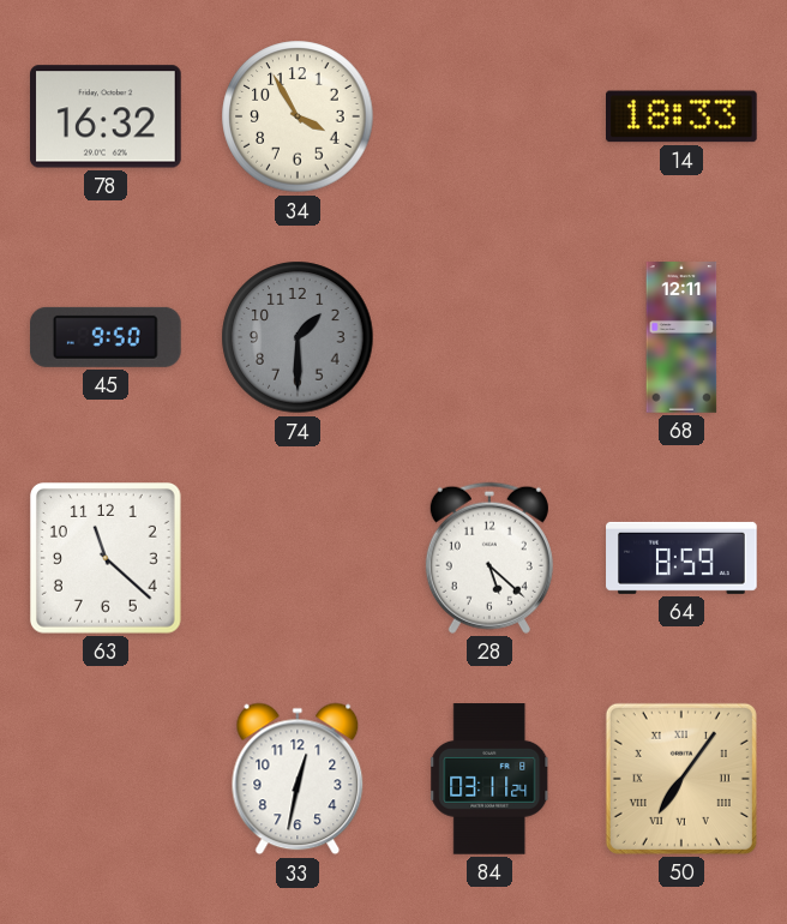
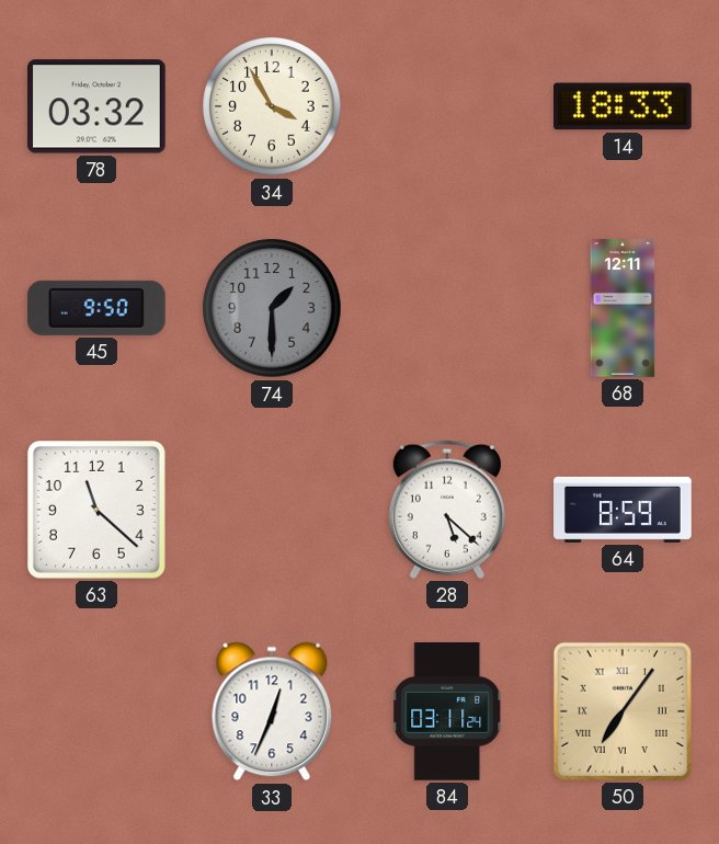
78: 16:32 -> 03:32
33: 12:32 -> 12:34
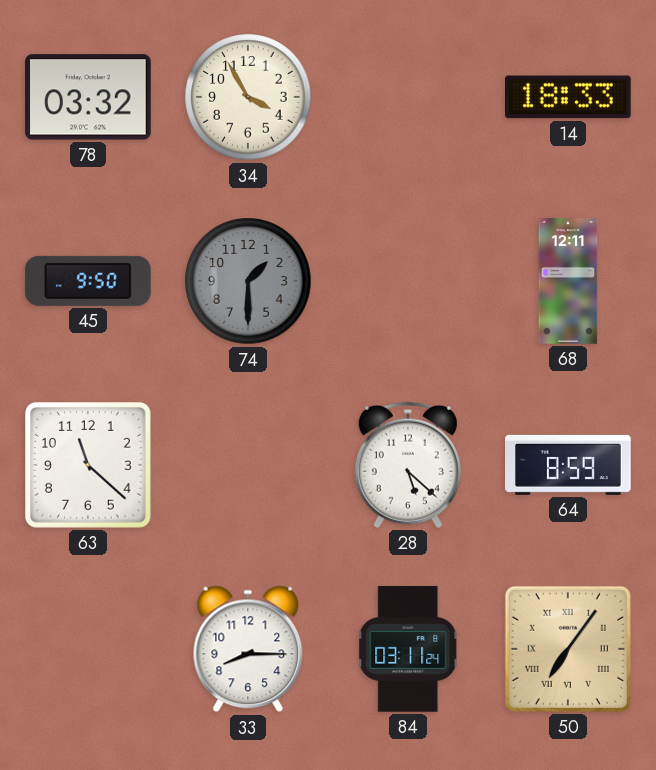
33: 12:34 -> 8:15
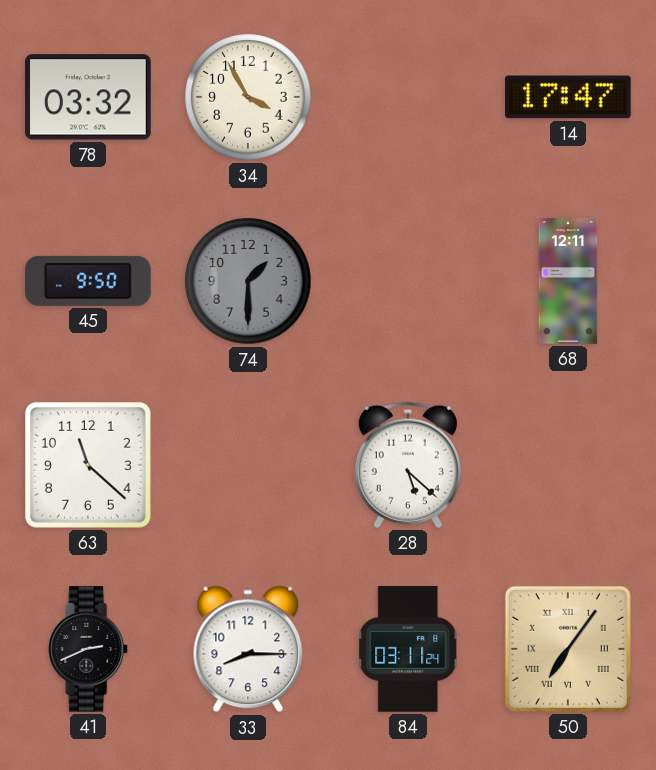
14: 18:33 -> 17:47
64: 8:59 -> none
41: none -> 2:41
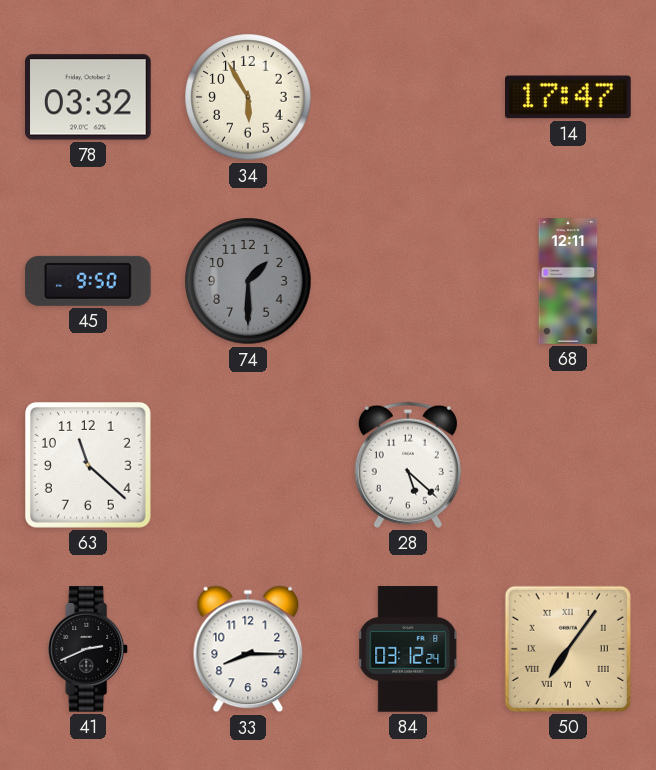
34: 3:55 -> 5:55
84: 03:11 -> 03:12
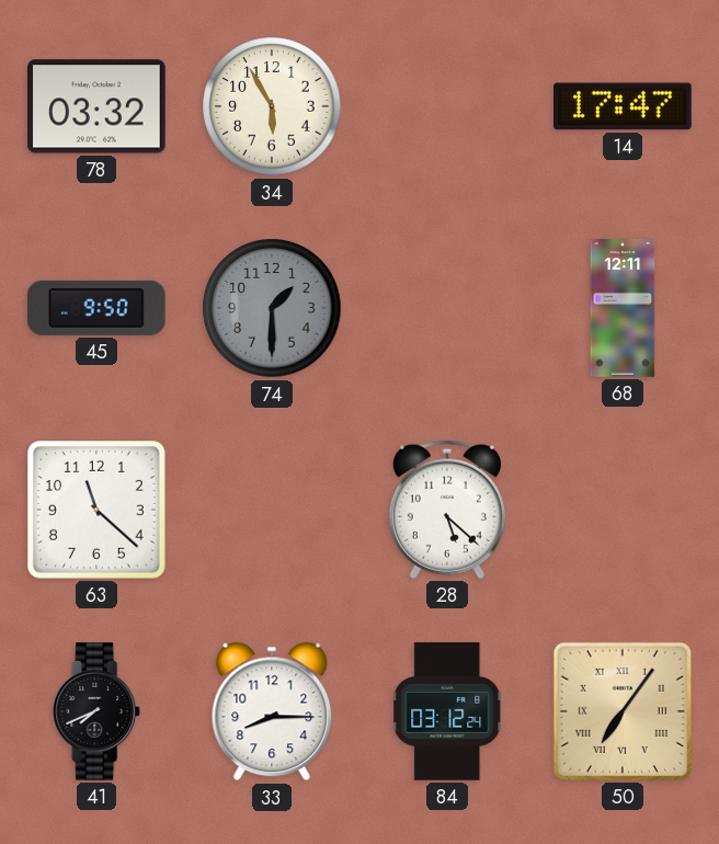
41: 2:41 -> 7:41
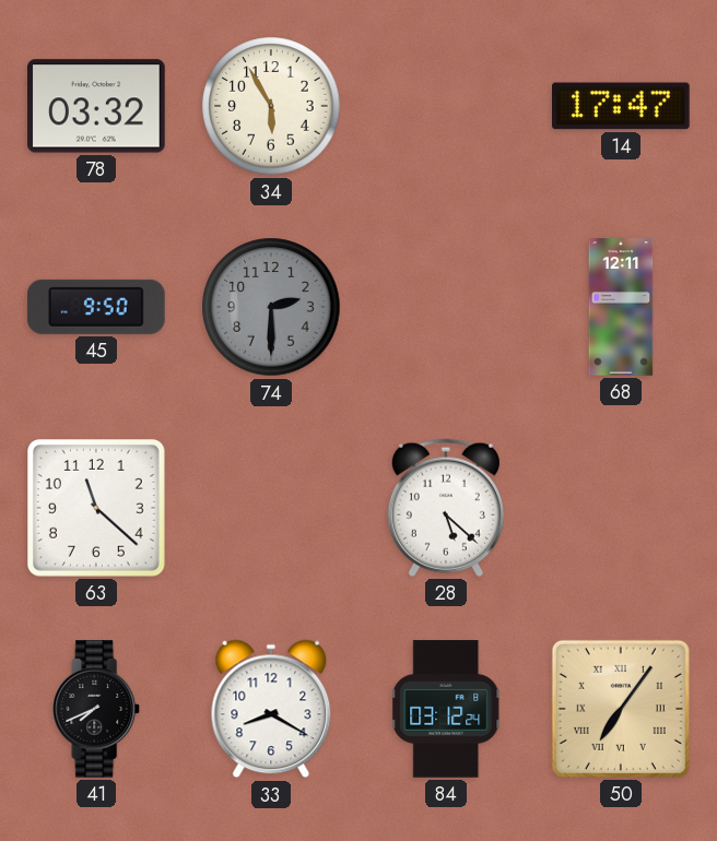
74: 1:30 -> 2:30
33: 8:15 -> 8:20
